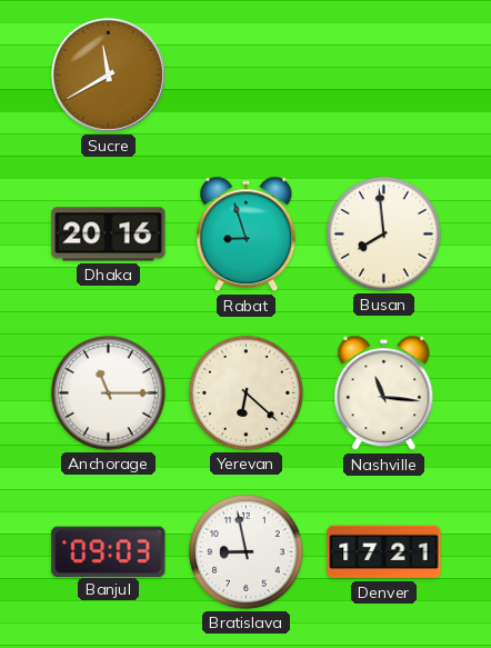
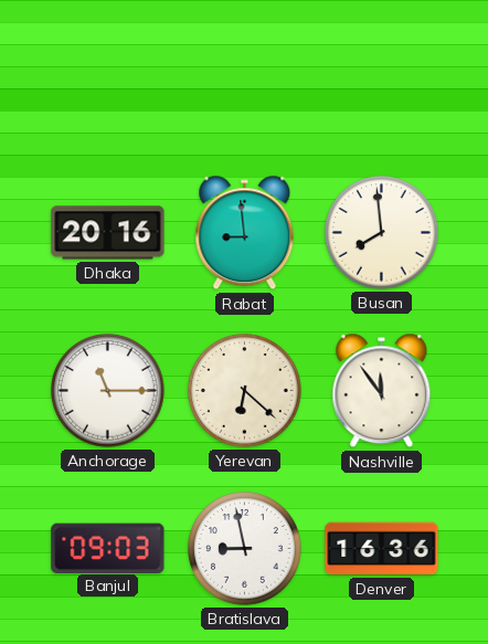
Sucre: 11:40 -> none
Rabat: 8:57 -> 8:59
Nashville: 11:16 -> 11:54
Denver: 17:21 -> 16:36
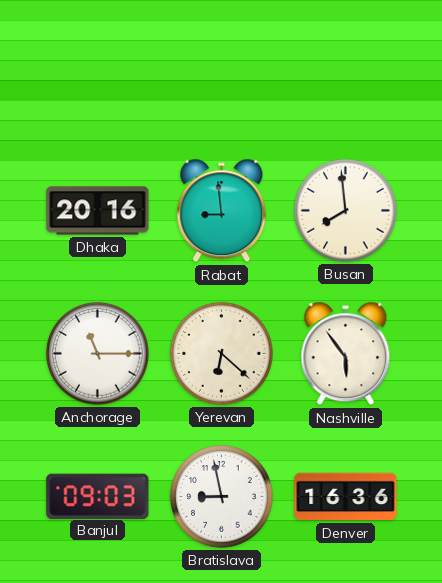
Nashville: 11:54 -> 5:54
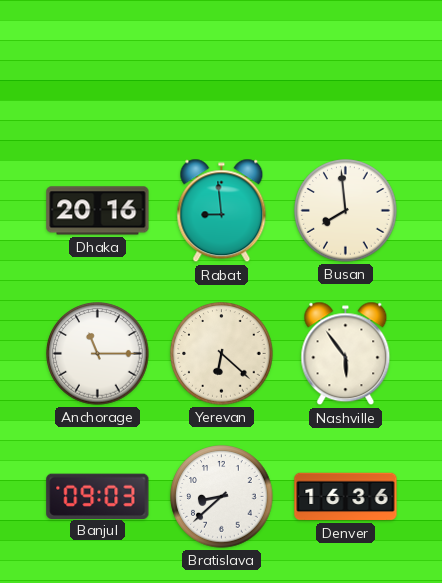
Bratislava: 8:58 -> 8:38
